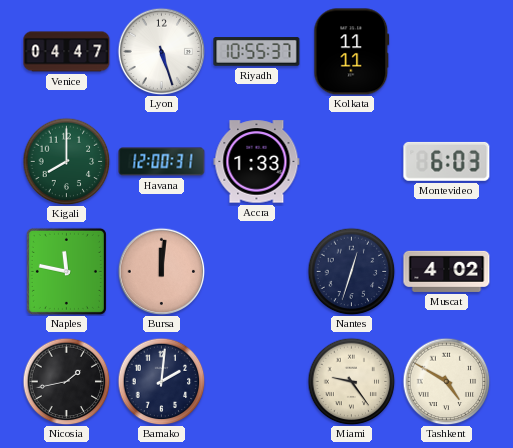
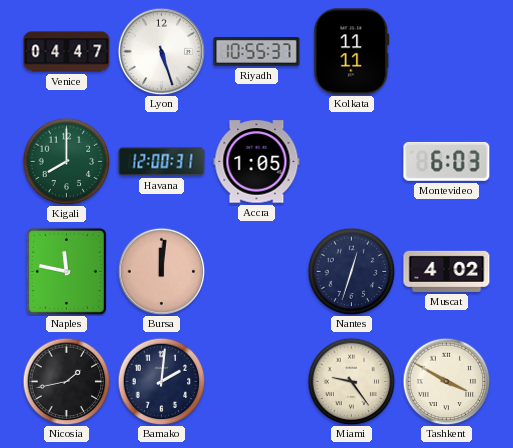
Accra: 1:33 -> 1:05
Tashkent: 4:50 -> 3:50
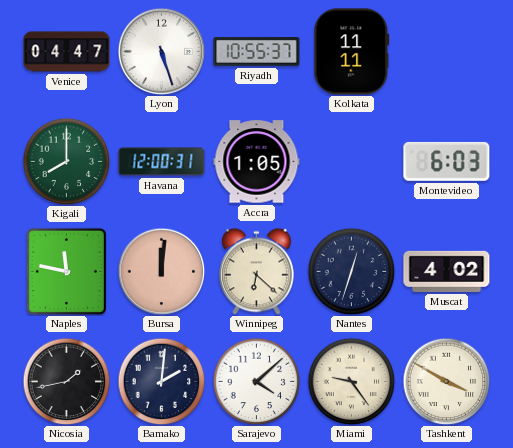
Winnipeg: none -> 6:22
Sarajevo: none -> 4:08
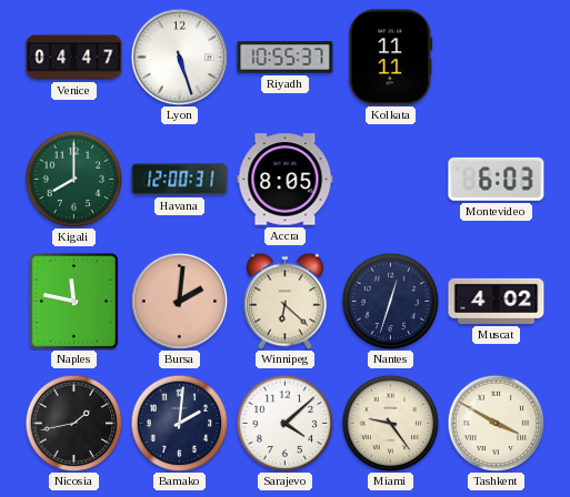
Accra: 1:05 -> 8:05
Bursa: 12:01 -> 2:01
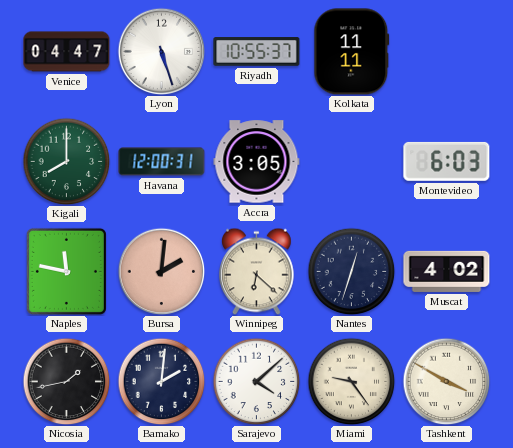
Accra: 8:05 -> 3:05
